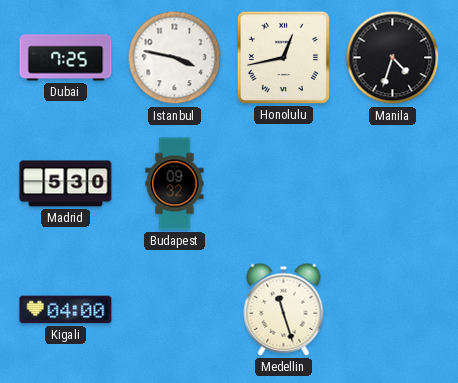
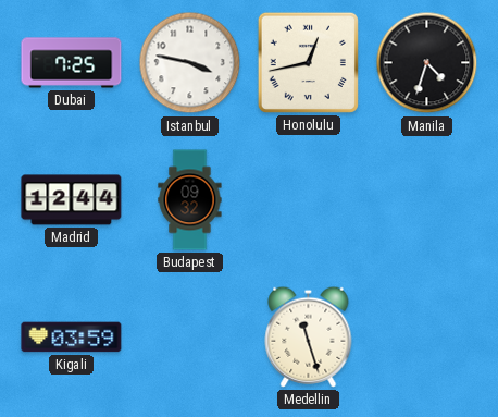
Madrid: 5:30 -> 12:44
Kigali: 04:00 -> 03:59
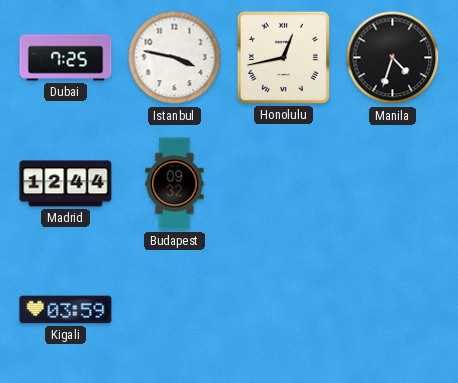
Medellin: 11:27 -> none
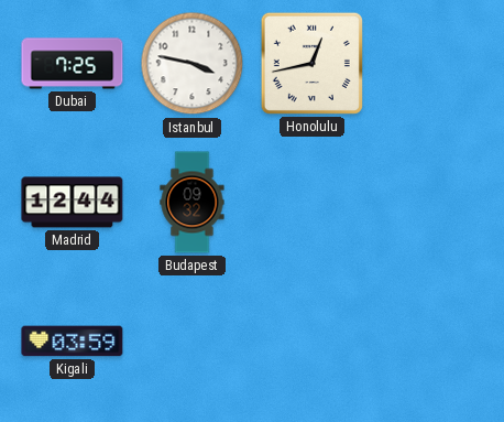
Manila: 4:33 -> none
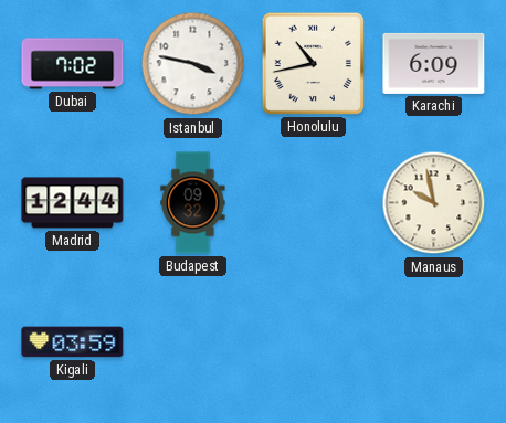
Dubai: 7:25 -> 7:02
Honolulu: 12:43 -> 10:43
Karachi: none -> 6:09
Manaus: none -> 9:58
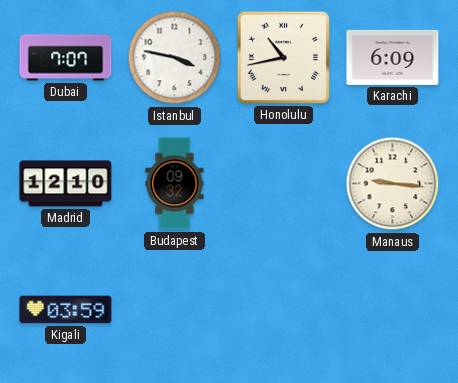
Dubai: 7:02 -> 7:07
Madrid: 12:44 -> 12:10
Manaus: 9:58 -> 9:16
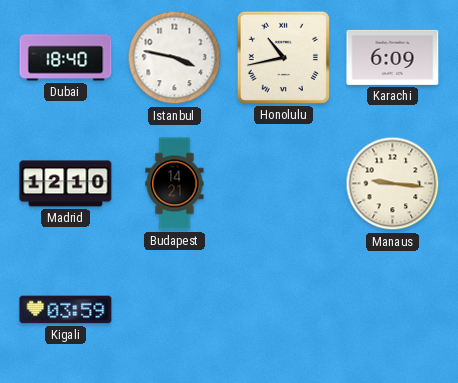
Dubai: 7:07 -> 18:40
Budapest: 09:32 -> 14:21
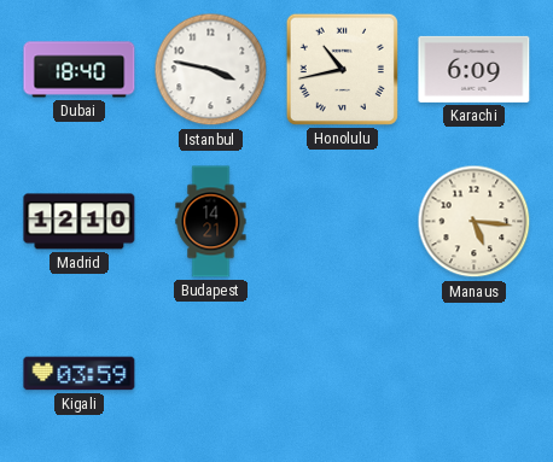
Manaus: 9:16 -> 5:16
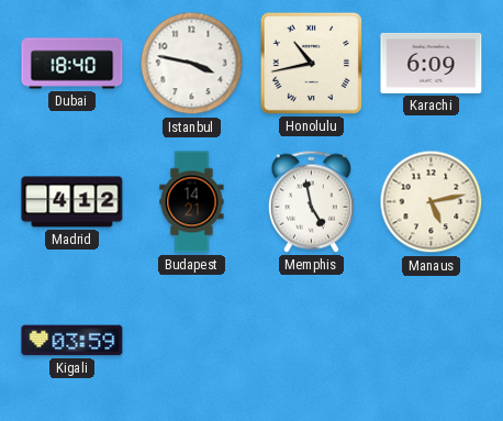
Madrid: 12:10 -> 4:12
Memphis: none -> 4:58
Manaus: 5:16 -> 5:13
